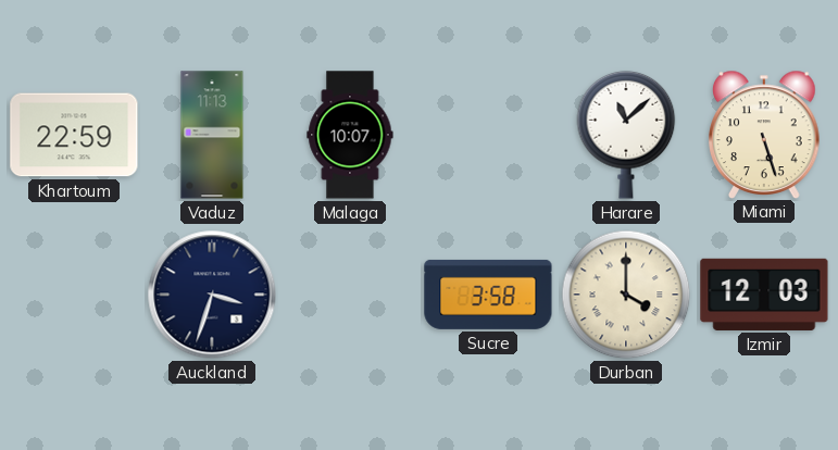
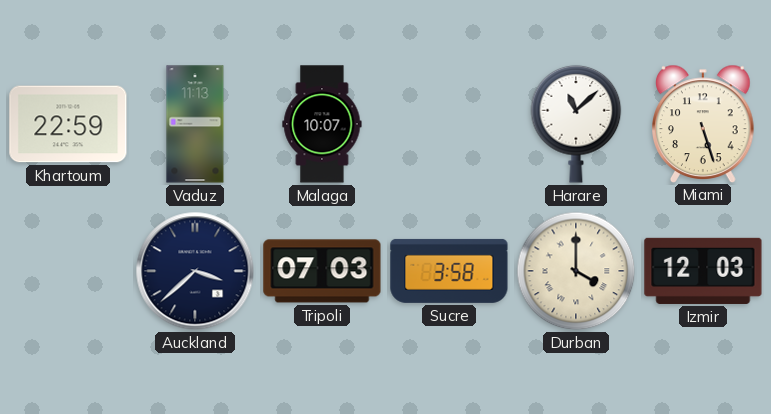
Auckland: 3:33 -> 3:38
Tripoli: none -> 07:03
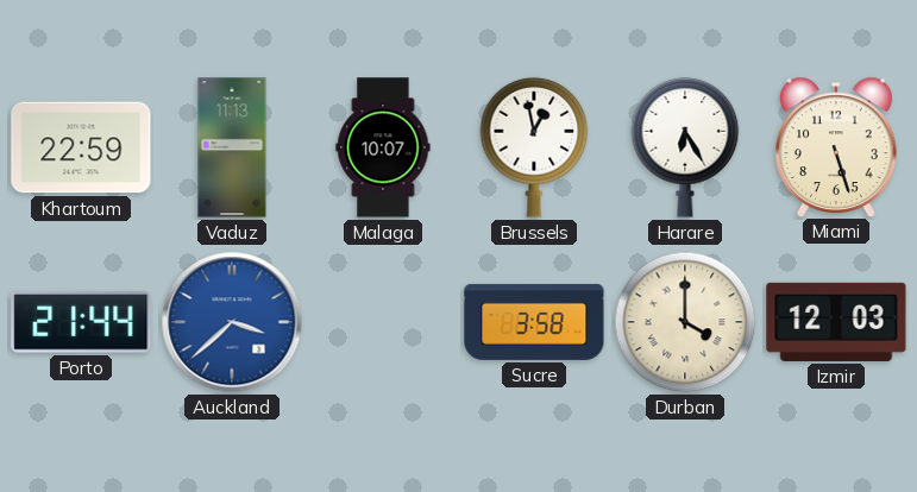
Brussels: none -> 12:58
Harare: 11:08 -> 6:25
Porto: none -> 21:44
Auckland dial: navy -> blue
Tripoli: 07:03 -> none
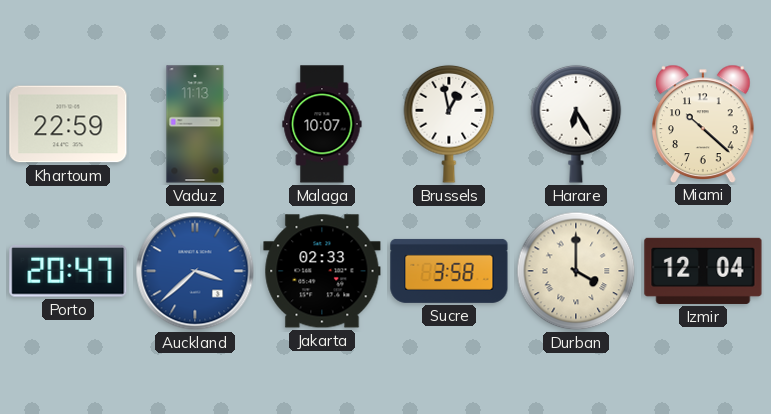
Miami: 5:27 -> 10:22
Porto: 21:44 -> 20:47
Jakarta: none -> 02:33
Izmir: 12:03 -> 12:04
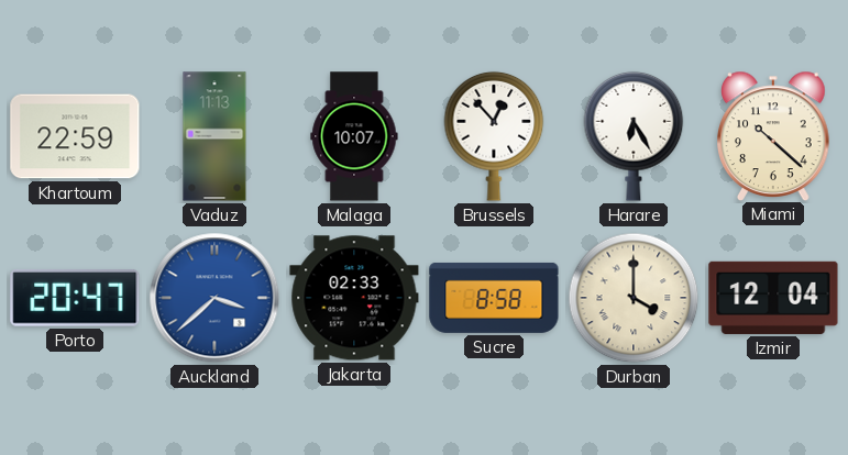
Brussels: 12:58 -> 12:53
Sucre: 3:58 -> 8:58
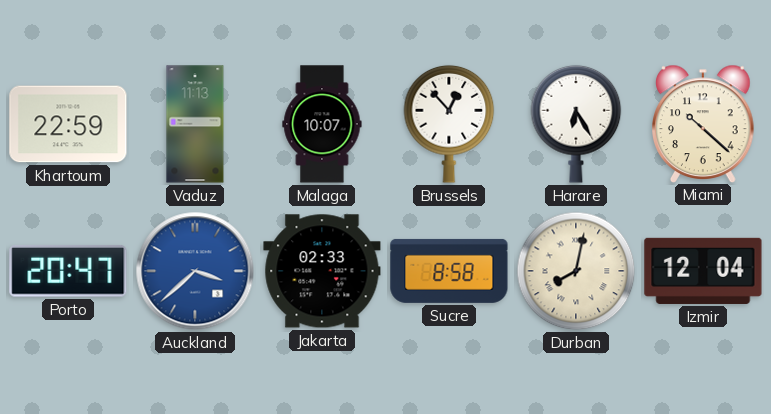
Durban: 4:00 -> 8:02
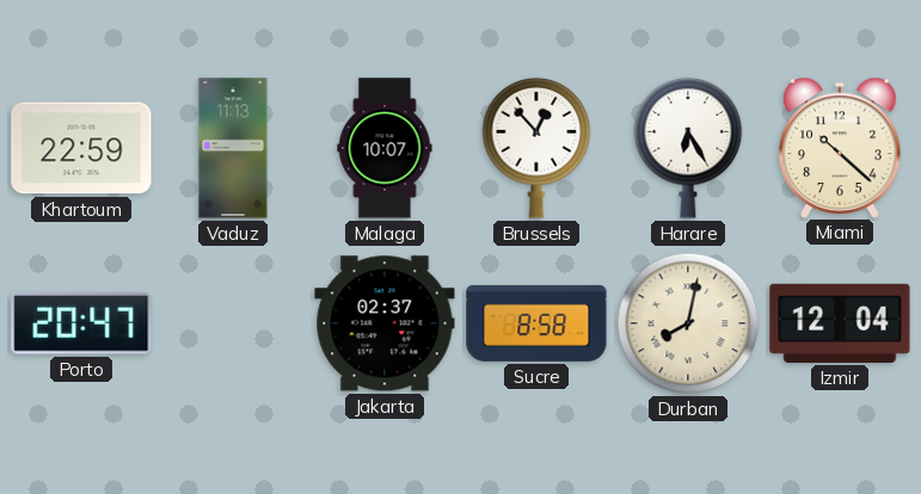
Auckland: 3:38 -> none
Jakarta: 02:33 -> 02:37
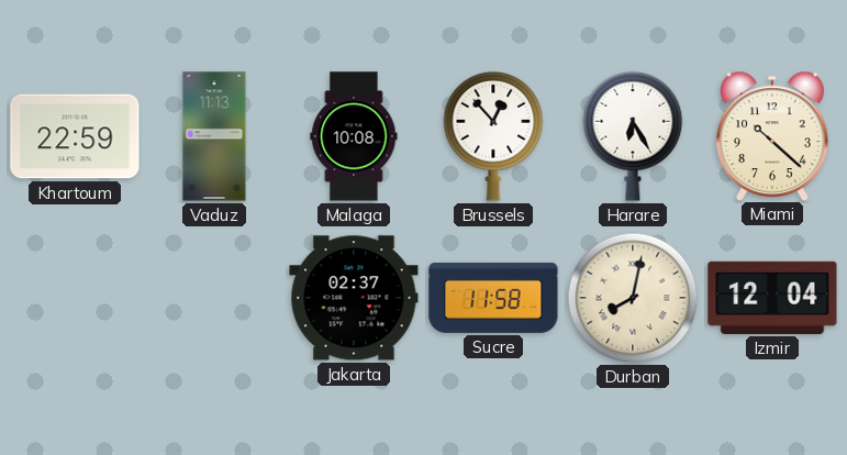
Malaga: 10:07 -> 10:08
Porto: 20:47 -> none
Sucre: 8:58 -> 11:58
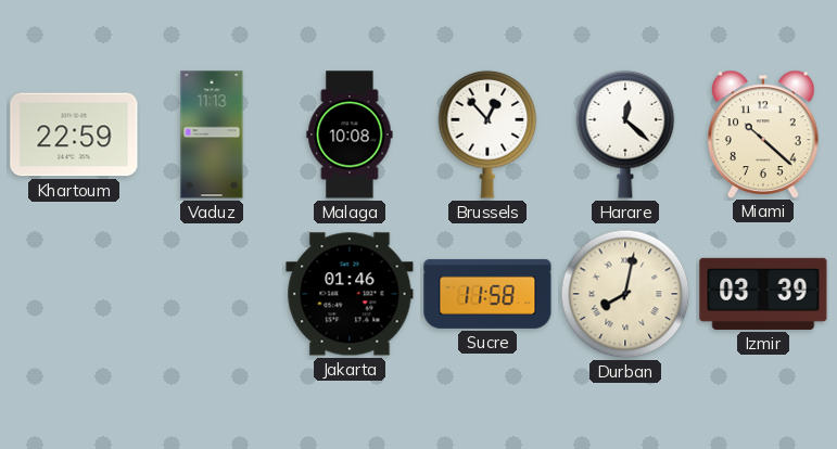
Harare: 6:25 -> 12:22
Jakarta: 02:37 -> 01:46
Izmir: 12:04 -> 03:39
